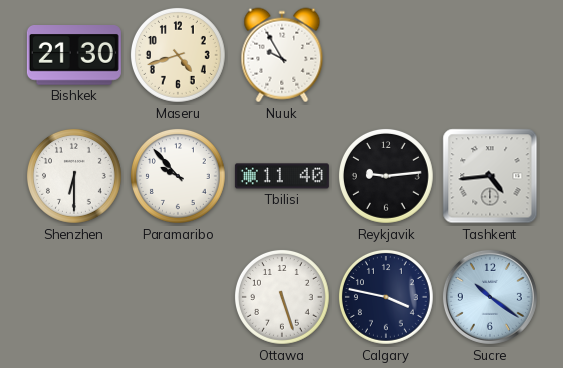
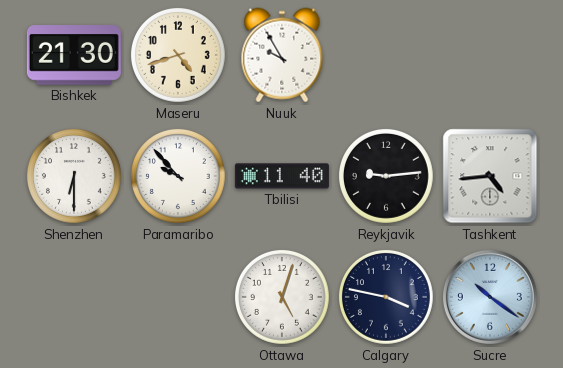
Ottawa: 5:27 -> 5:03
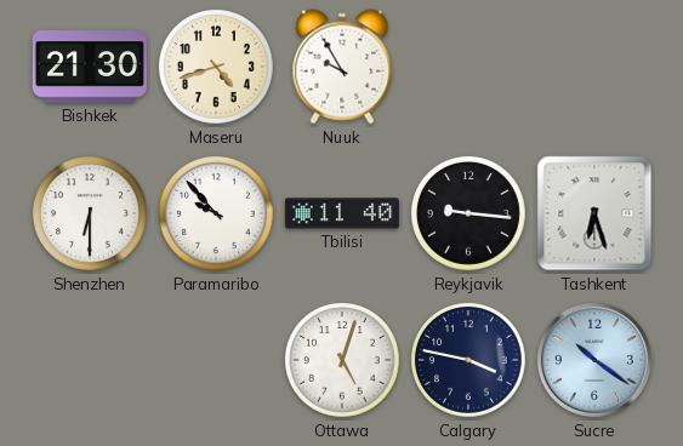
Reykjavik: 9:14 -> 9:16
Tashkent: 4:44 -> 6:27
